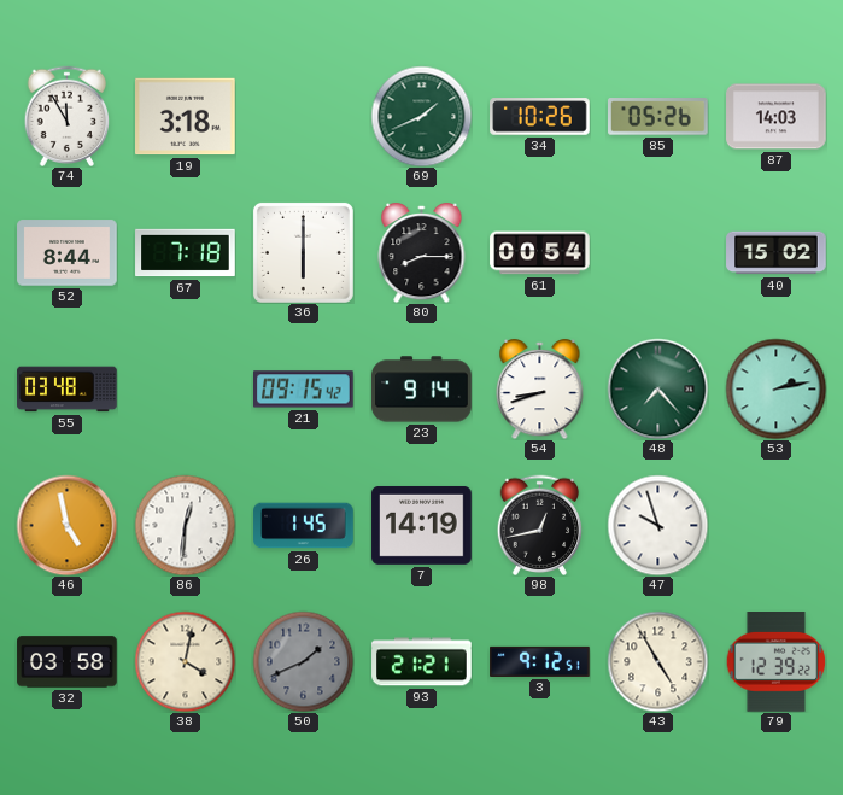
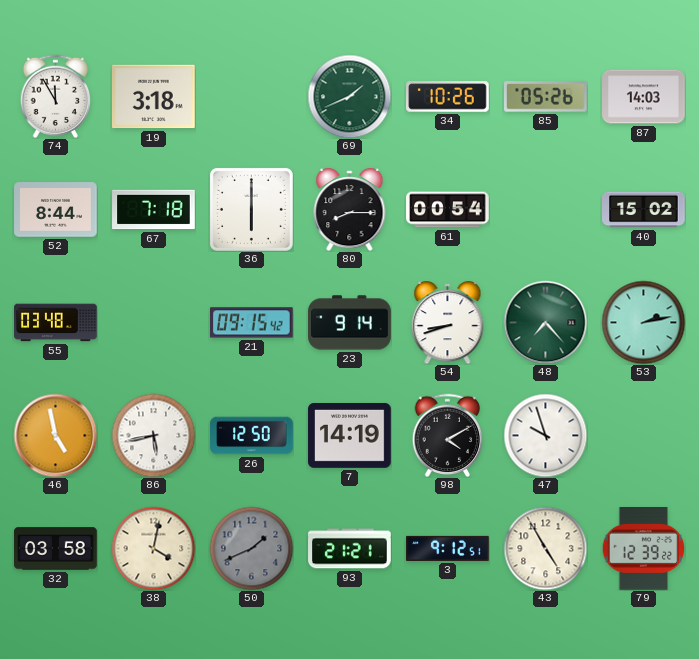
86: 12:31 -> 5:43
26: 1:45 -> 12:50
98: 12:43 -> 4:10
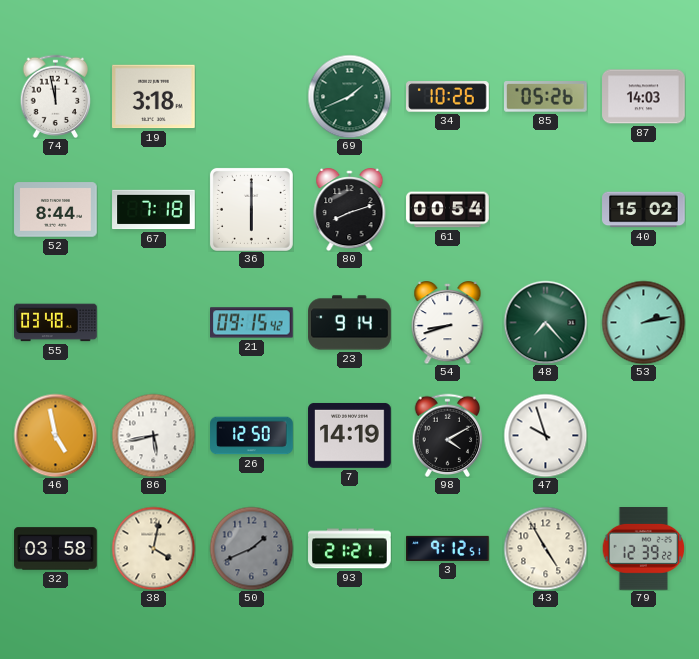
74: 11:55 -> 11:58
80: 8:15 -> 8:12
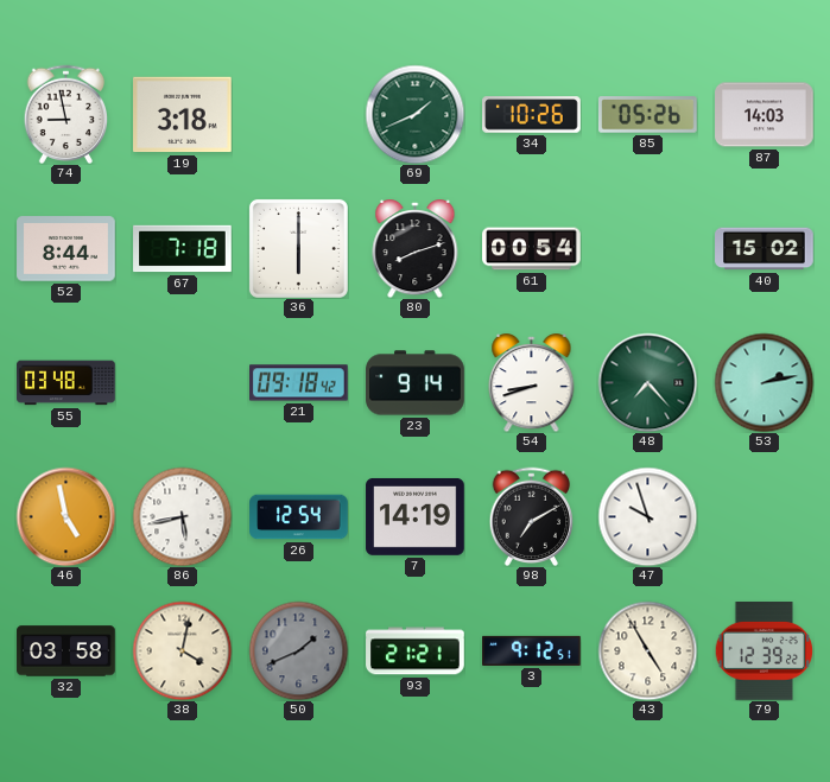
74: 11:58 -> 8:58
21: 09:15 -> 09:18
26: 12:50 -> 12:54
98: 4:10 -> 7:10
